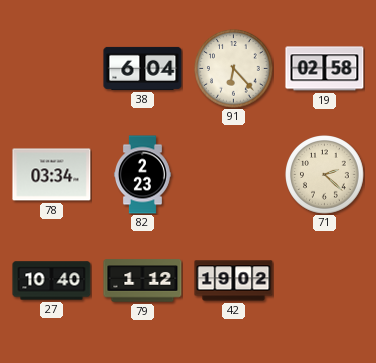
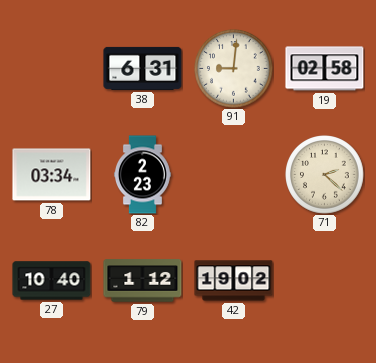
38: 6:04 -> 6:31
91: 6:23 -> 9:01
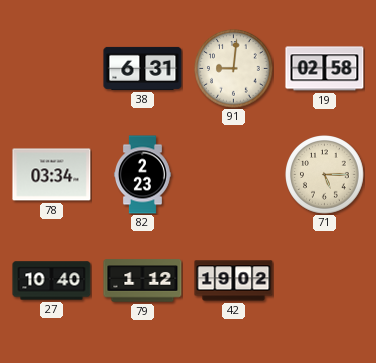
71: 2:22 -> 5:15
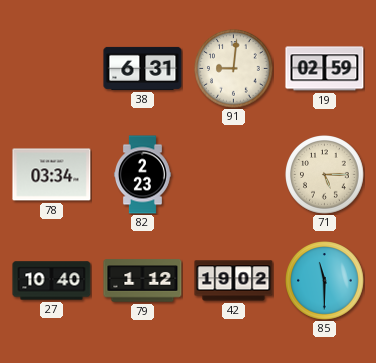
19: 02:58 -> 02:59
85: none -> 11:30
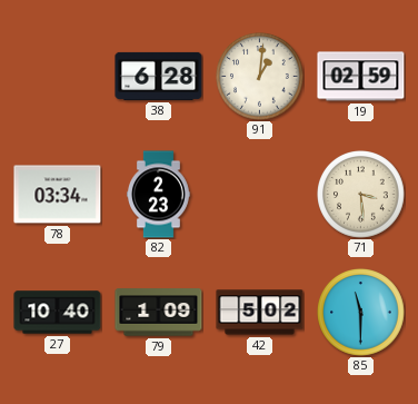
38: 6:31 -> 6:28
91: 9:01 -> 1:01
71: 5:15 -> 3:29
79: 1:12 -> 1:09
42: 19:02 -> 5:02
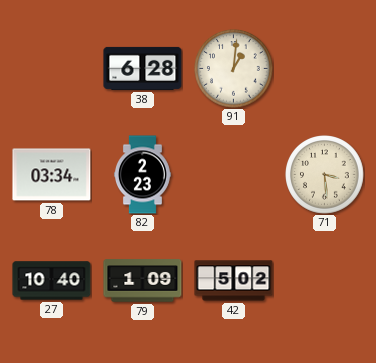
19: 02:59 -> none
85: 11:30 -> none
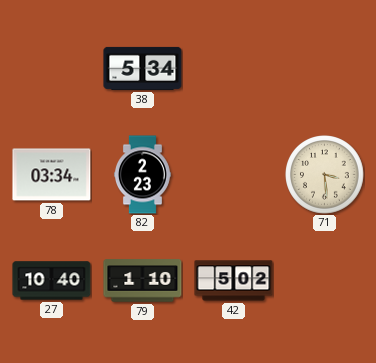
38: 6:28 -> 5:34
91: 1:01 -> none
79: 1:09 -> 1:10
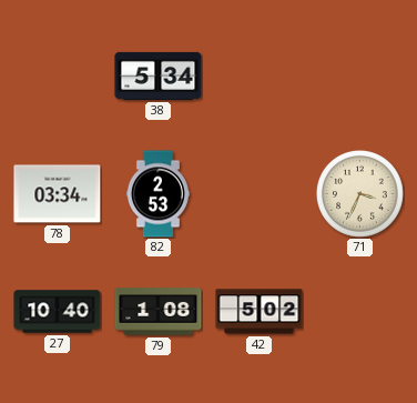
82: 2:23 -> 2:53
71: 3:29 -> 3:34
79: 1:10 -> 1:08
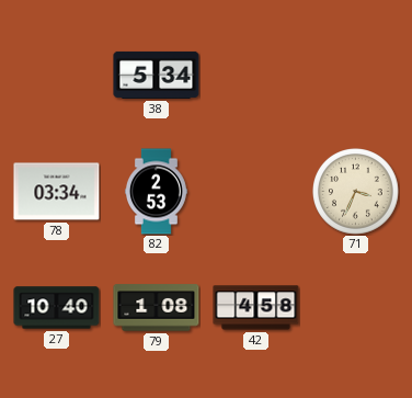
42: 5:02 -> 4:58
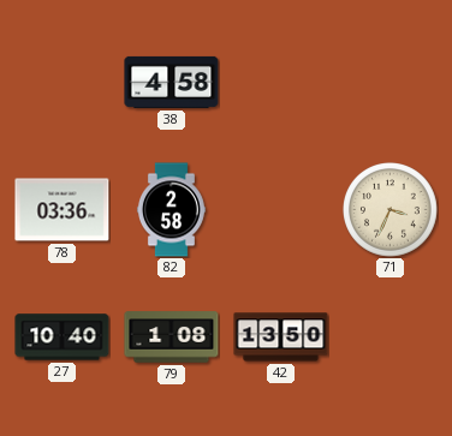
38: 5:34 -> 4:58
78: 03:34 -> 03:36
82: 2:53 -> 2:58
42: 4:58 -> 13:50
